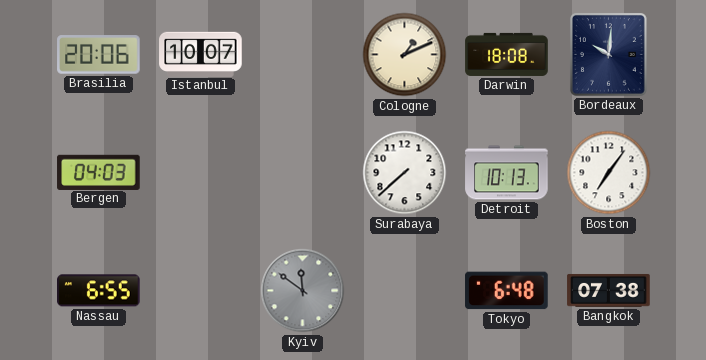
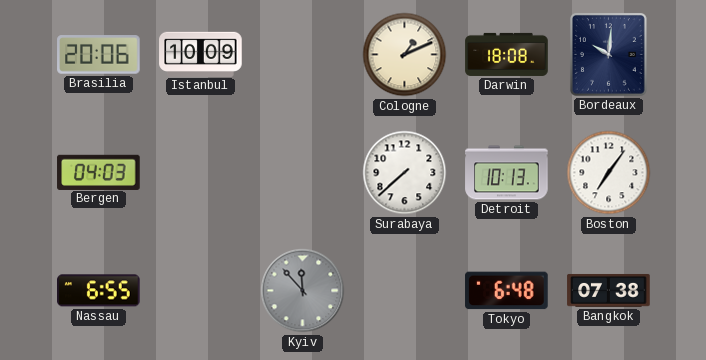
Istanbul: 10:07 -> 10:09
Kyiv: 11:51 -> 11:53
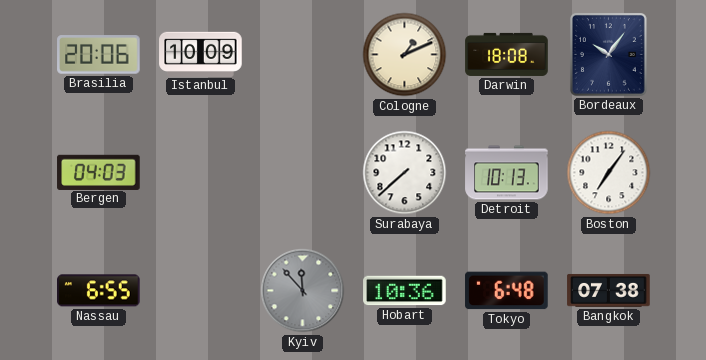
Bordeaux: 10:01 -> 10:06
Hobart: none -> 10:36
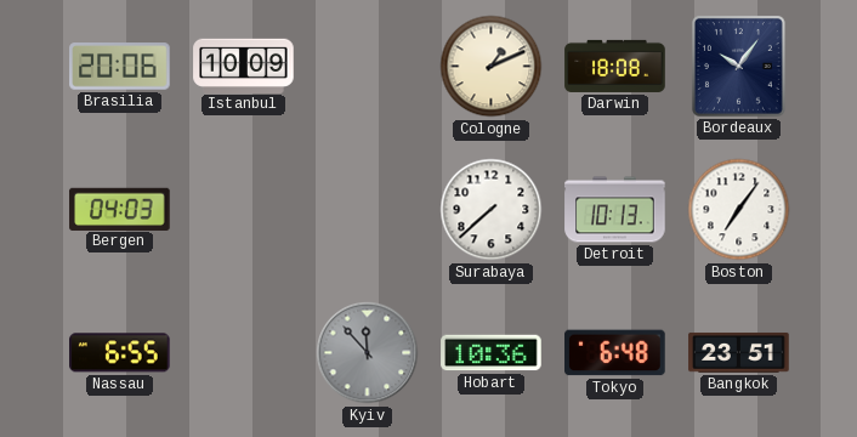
Bangkok: 07:38 -> 23:51
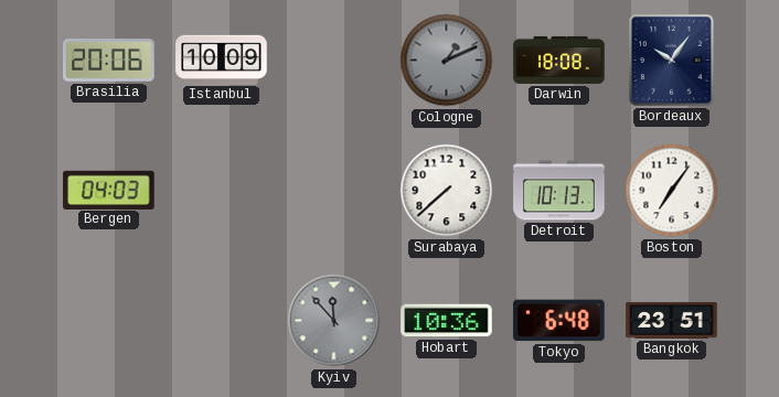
Cologne dial: cream -> grey
Nassau: 6:55 -> none
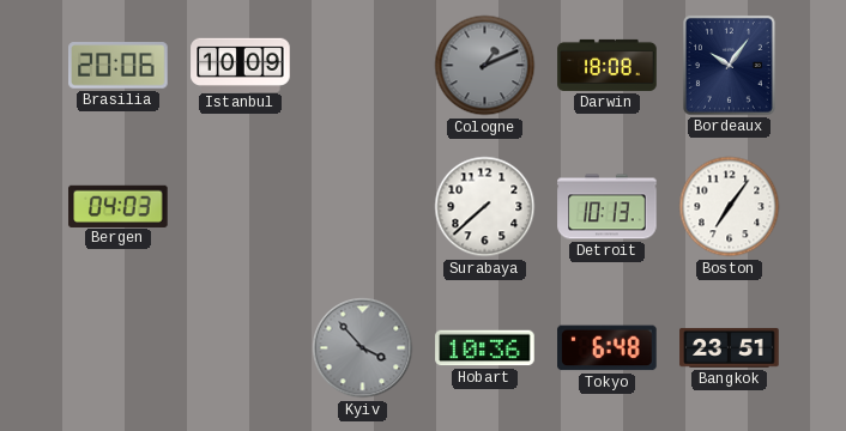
Kyiv: 11:53 -> 3:53
